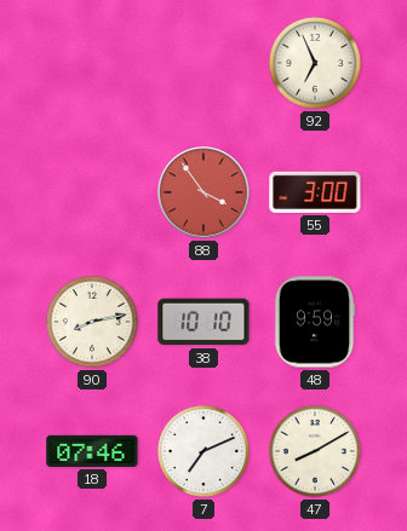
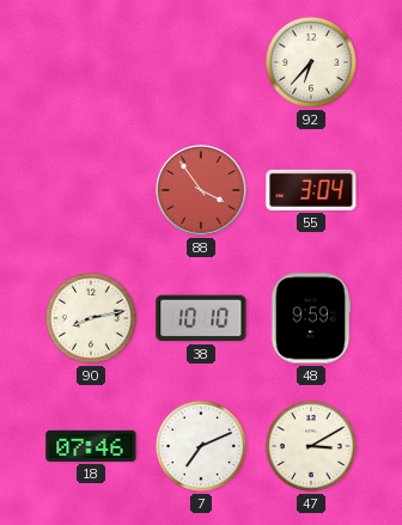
92: 6:56 -> 6:37
55: 3:00 -> 3:04
47: 8:10 -> 3:10
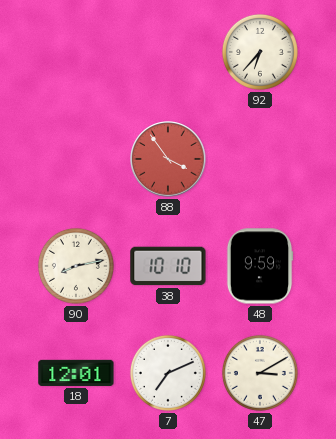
55: 3:04 -> none
18: 07:46 -> 12:01
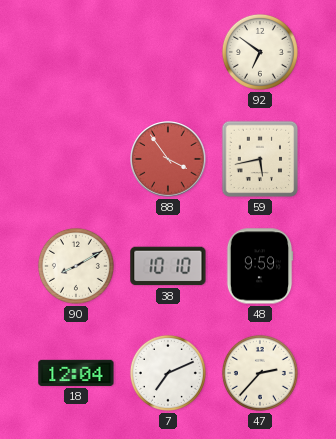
92: 6:37 -> 6:51
59: none -> 5:43
90: 8:13 -> 8:10
18: 12:01 -> 12:04
47: 3:10 -> 2:37
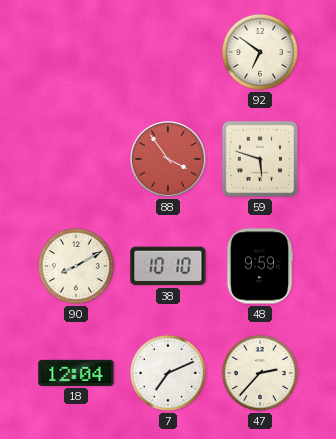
59: 5:43 -> 5:48
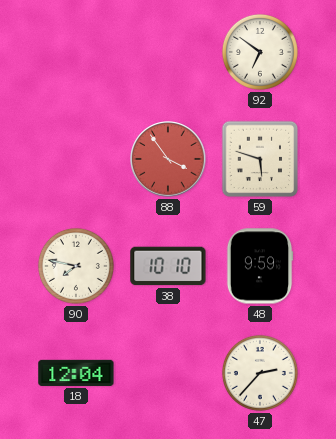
90: 8:10 -> 7:47
7: 7:11 -> none
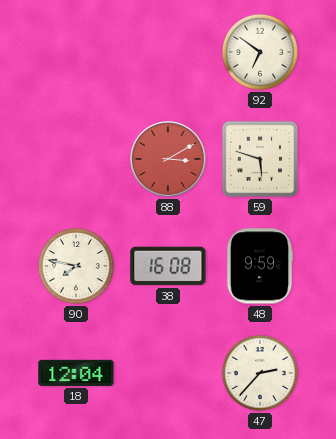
88: 3:54 -> 3:10
38: 10:10 -> 16:08
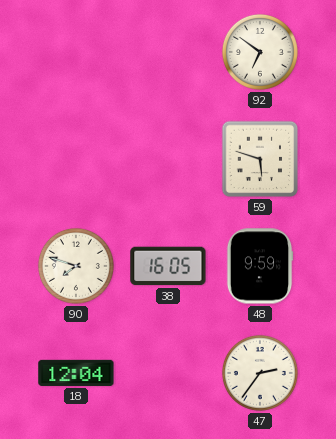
88: 3:10 -> none
90: 7:47 -> 7:48
38: 16:08 -> 16:05
47: 2:37 -> 2:36
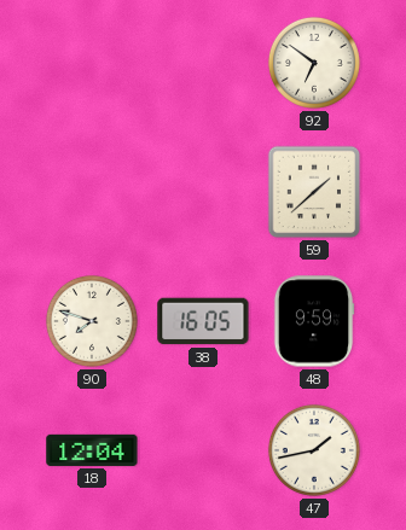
59: 5:48 -> 1:38
47: 2:36 -> 1:43
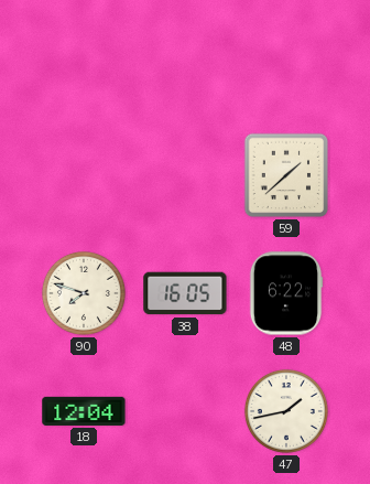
92: 6:51 -> none
48: 9:59 -> 6:22
